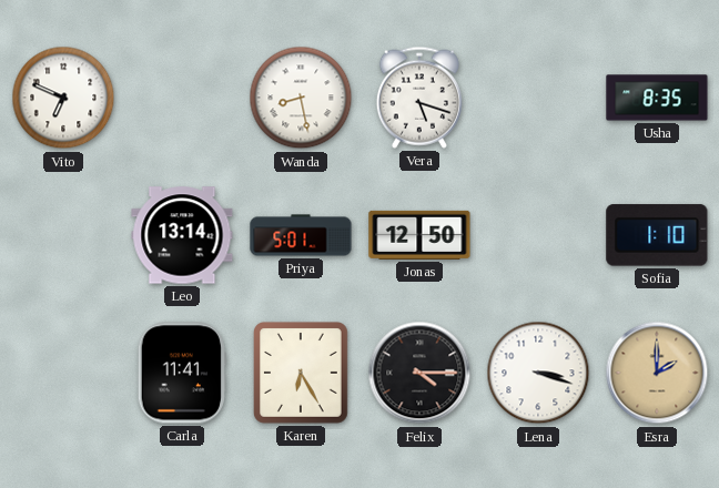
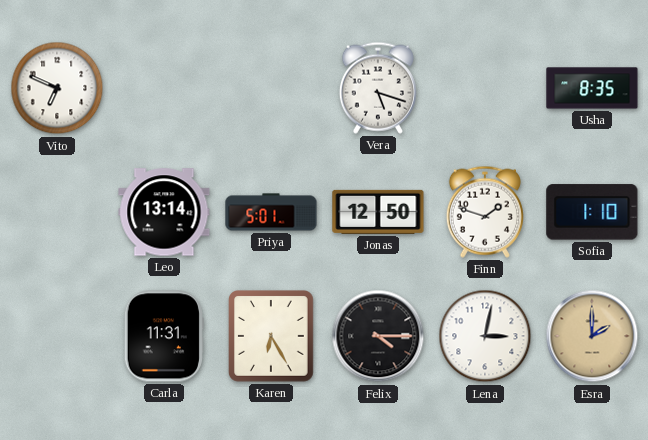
Wanda: 8:28 -> none
Finn: none -> 1:48
Carla: 11:41 -> 11:31
Lena: 3:18 -> 3:02
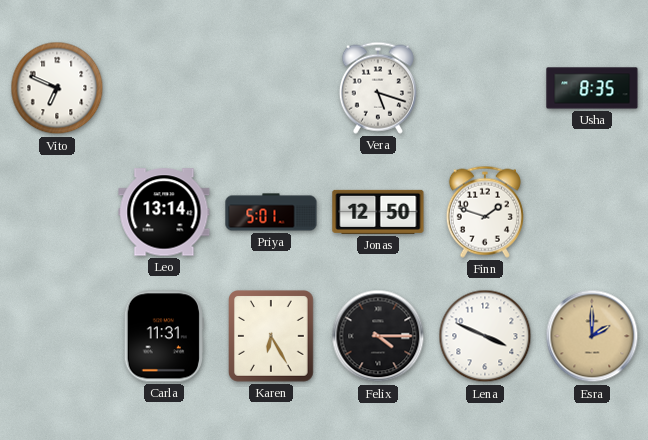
Sofia: 1:10 -> none
Lena: 3:02 -> 3:49
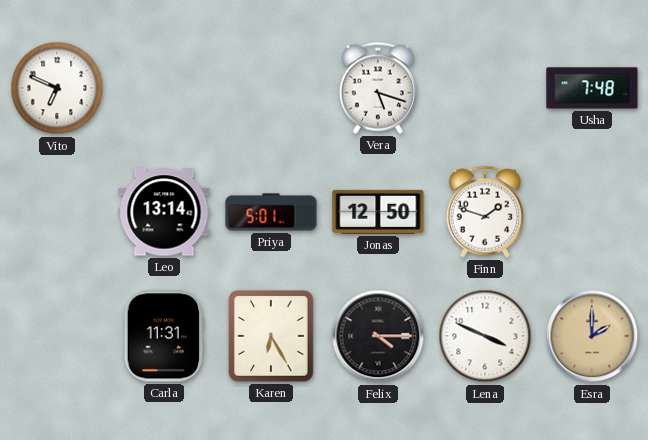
Usha: 8:35 -> 7:48
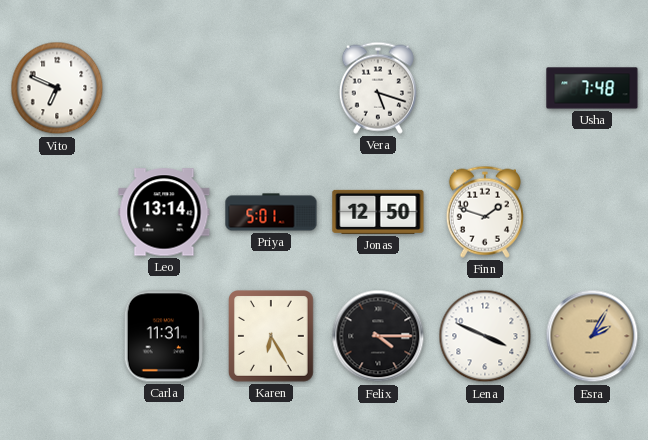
Esra: 2:00 -> 2:05
